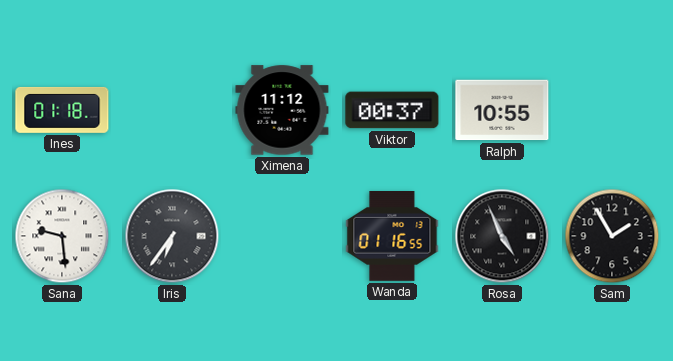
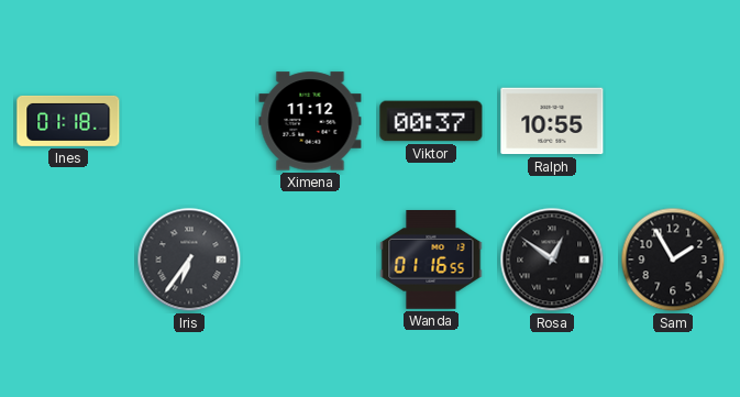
Sana: 9:29 -> none
Rosa: 4:56 -> 12:51
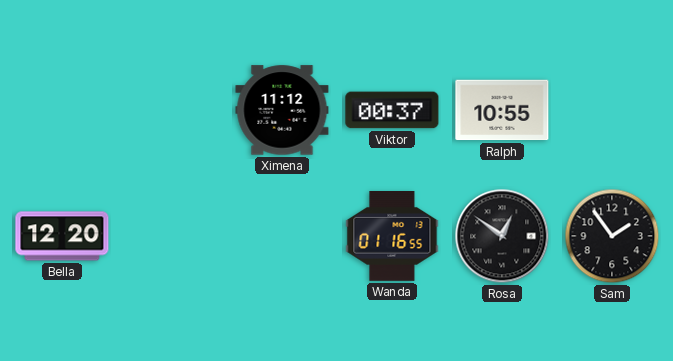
Ines: 01:18 -> none
Bella: none -> 12:20
Iris: 6:36 -> none
Sam: 1:55 -> 1:54
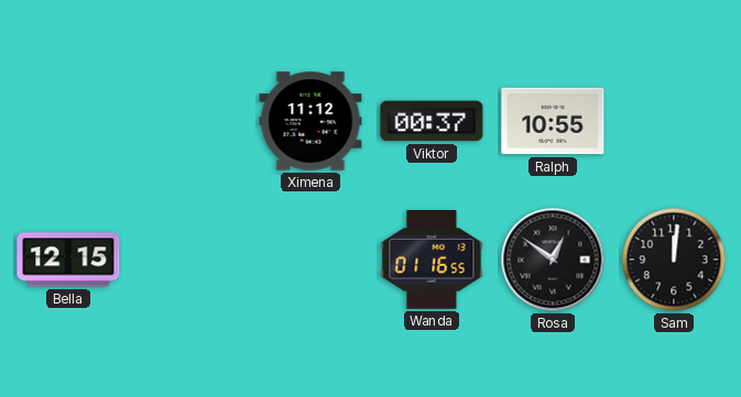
Bella: 12:20 -> 12:15
Sam: 1:54 -> 12:01
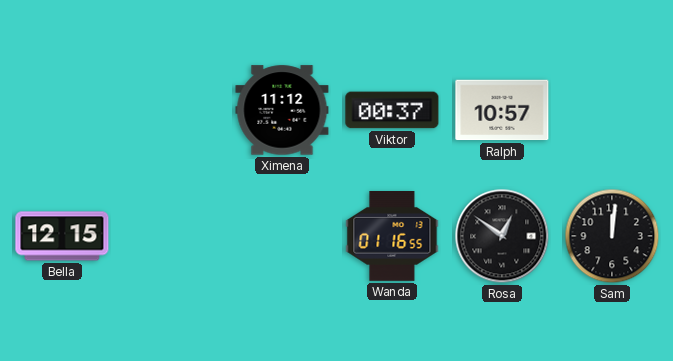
Ralph: 10:55 -> 10:57
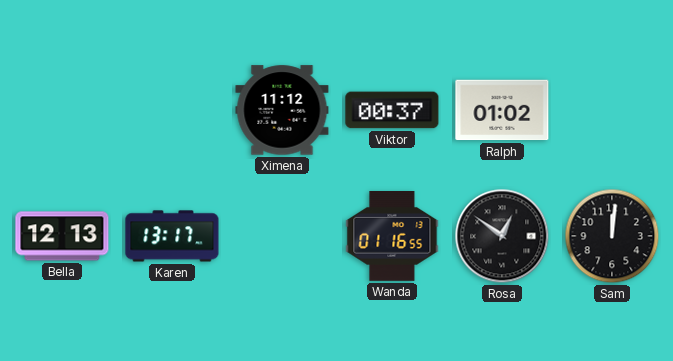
Ralph: 10:57 -> 01:02
Bella: 12:15 -> 12:13
Karen: none -> 13:17
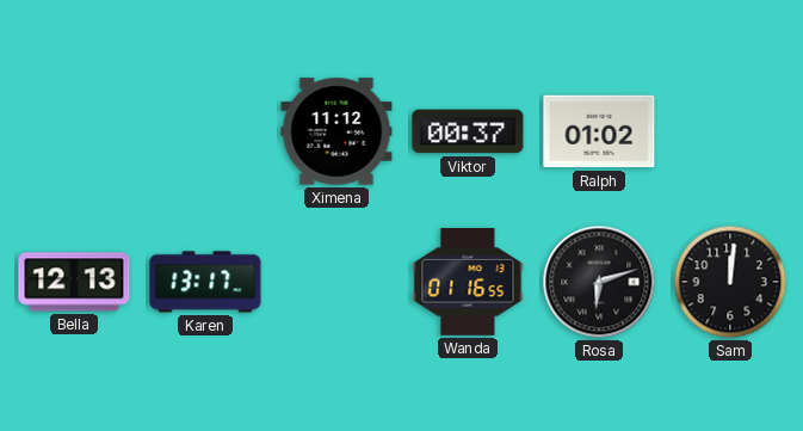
Rosa: 12:51 -> 6:12
